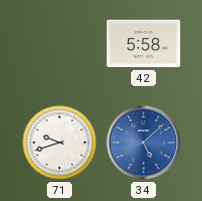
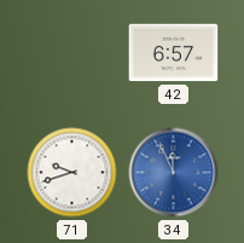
42: 5:58 -> 6:57
34: 5:08 -> 11:56
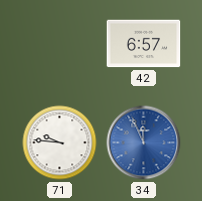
71: 9:42 -> 9:46
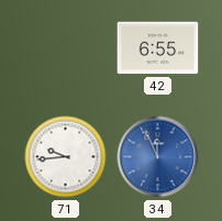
42: 6:57 -> 6:55
71: 9:46 -> 9:44
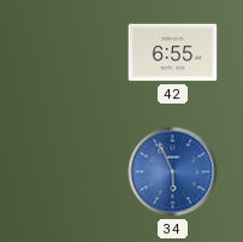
71: 9:44 -> none
34: 11:56 -> 5:56
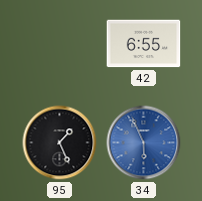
95: none -> 1:26
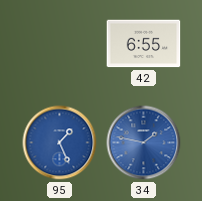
95 dial: black -> blue
34: 5:56 -> 1:47
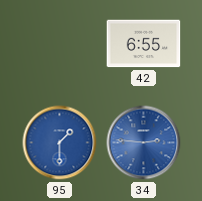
95: 1:26 -> 1:30
34: 1:47 -> 2:46
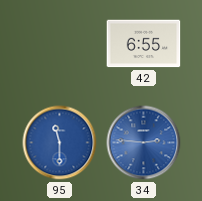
95: 1:30 -> 11:30
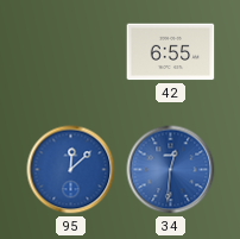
95: 11:30 -> 12:08
34: 2:46 -> 12:31
